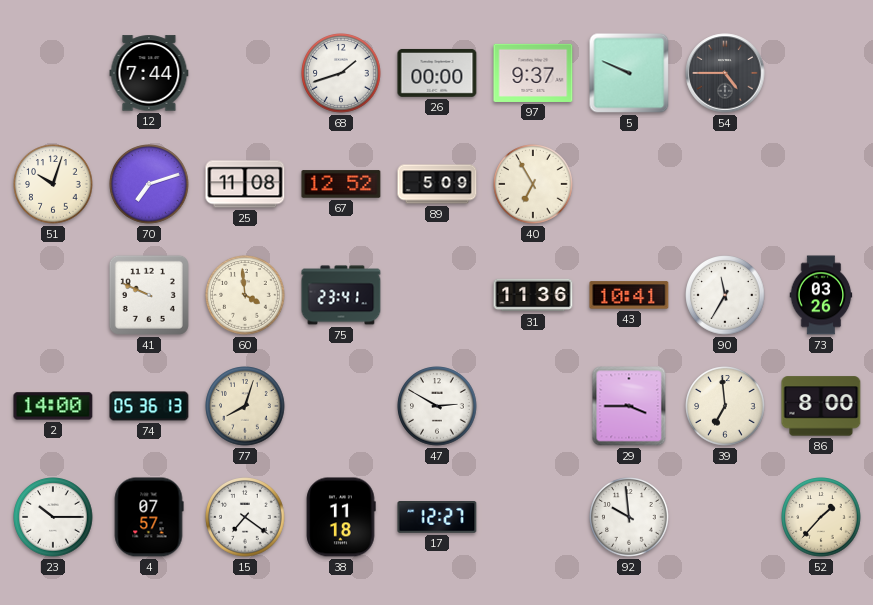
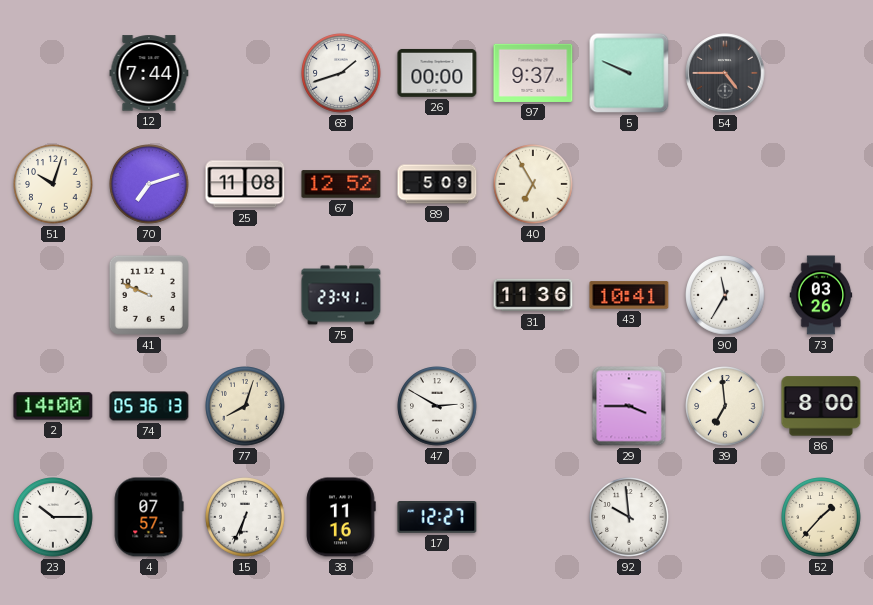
60: 3:59 -> none
15: 7:21 -> 6:34
38: 11:18 -> 11:16
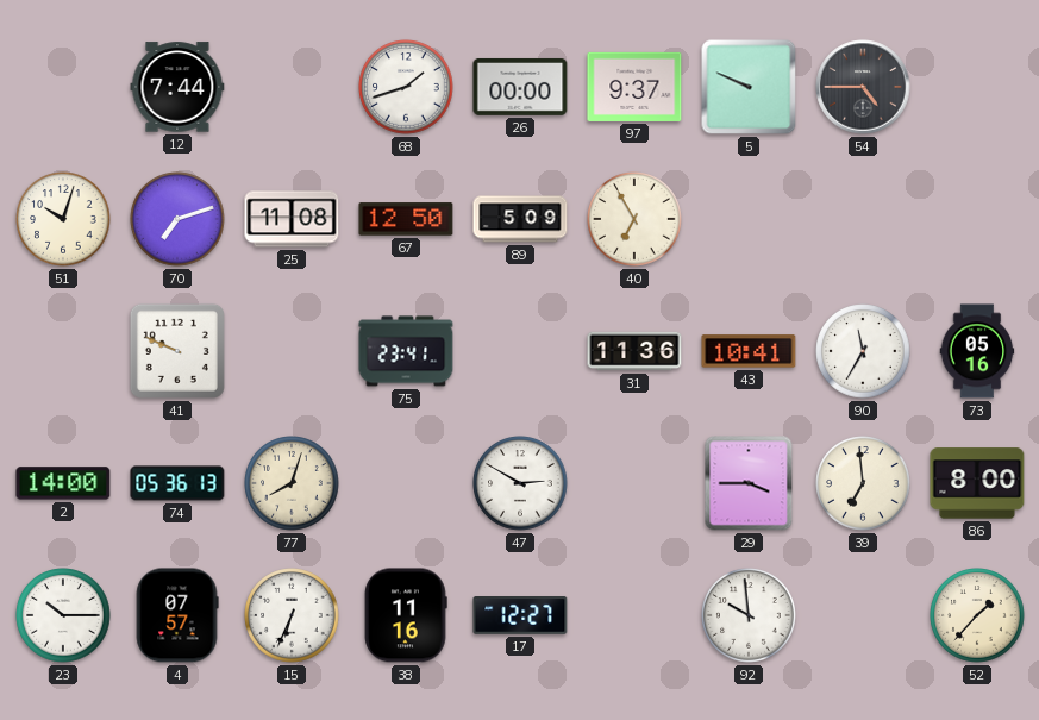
67: 12:52 -> 12:50
73: 03:26 -> 05:16
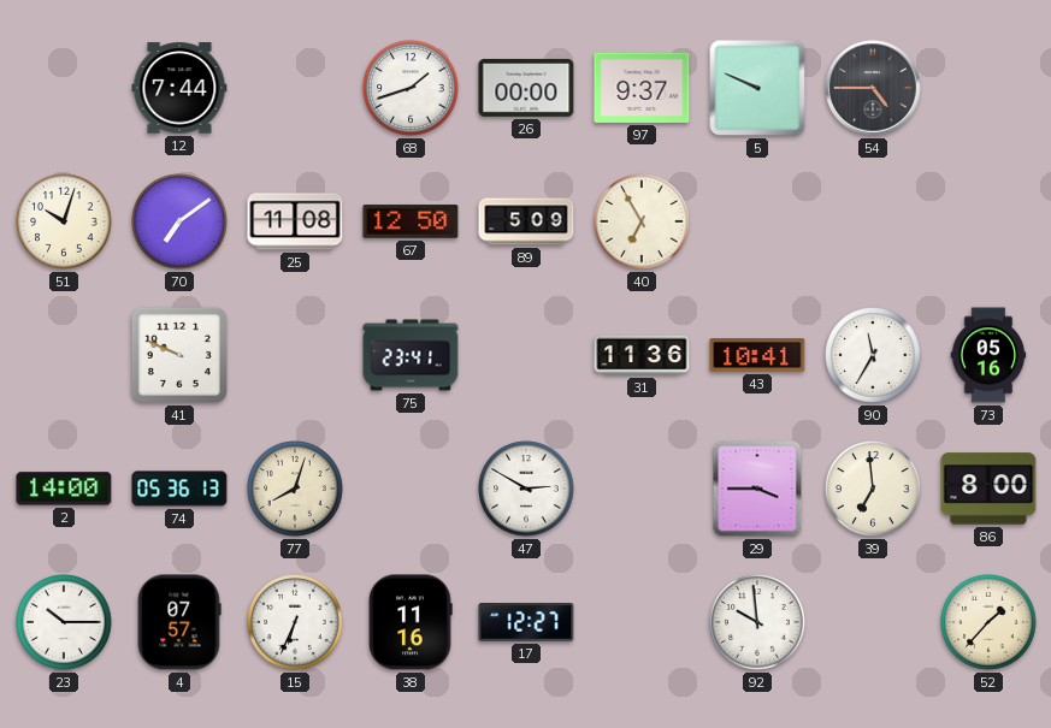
70: 7:12 -> 7:09
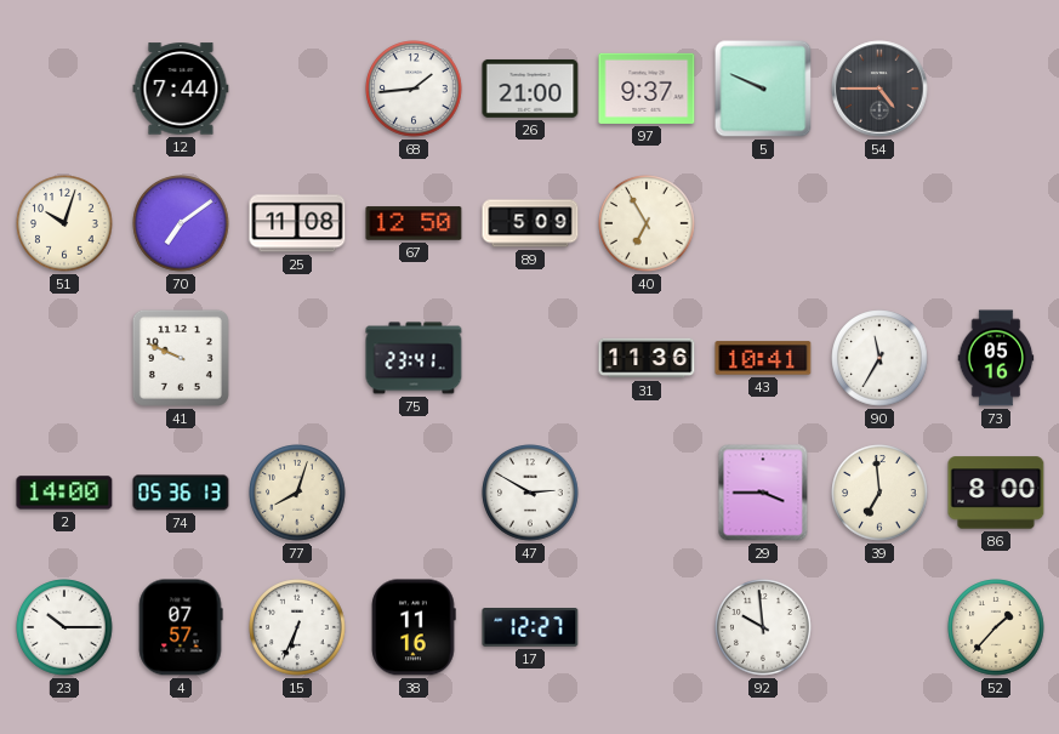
68: 1:42 -> 1:44
26: 00:00 -> 21:00
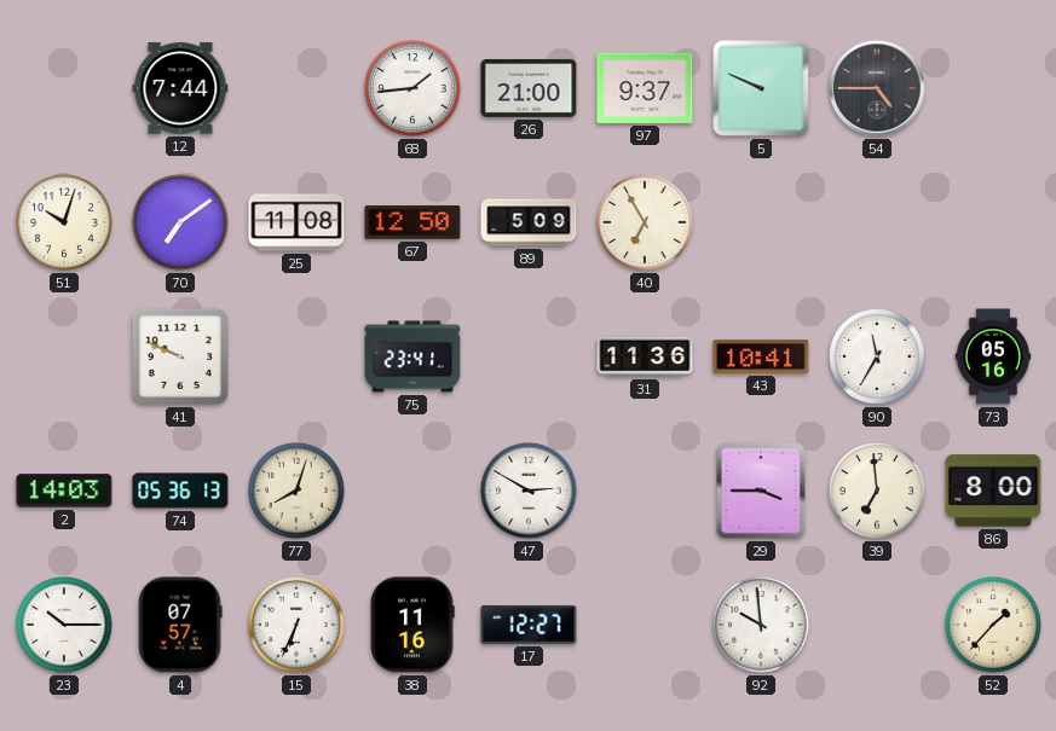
2: 14:00 -> 14:03
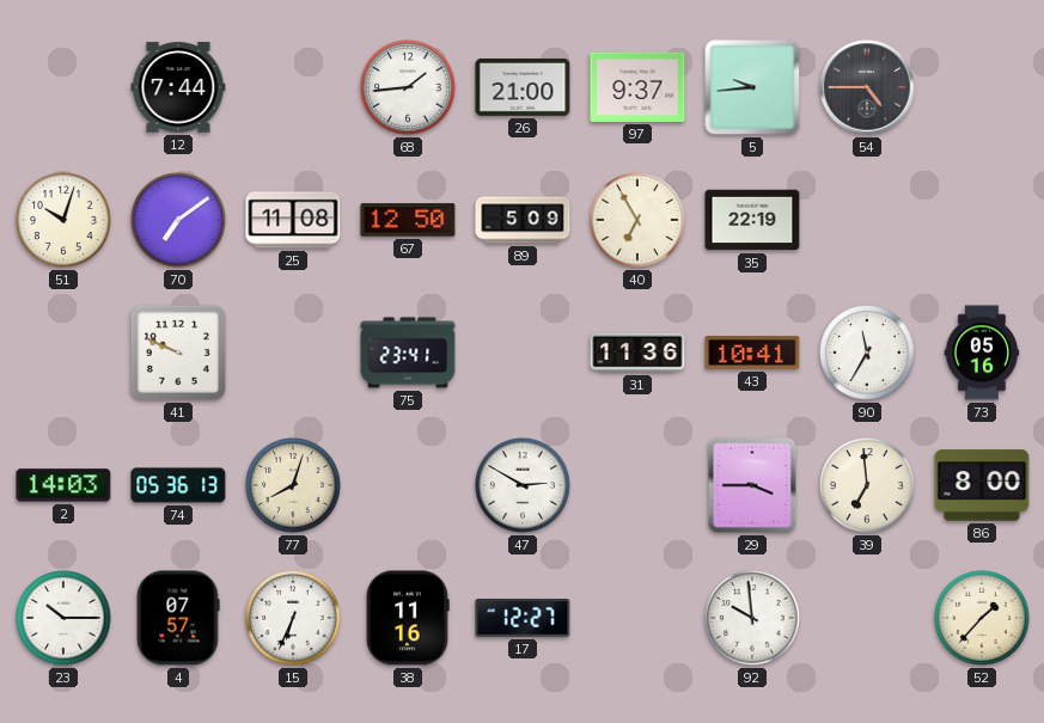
5: 9:49 -> 9:44
35: none -> 22:19
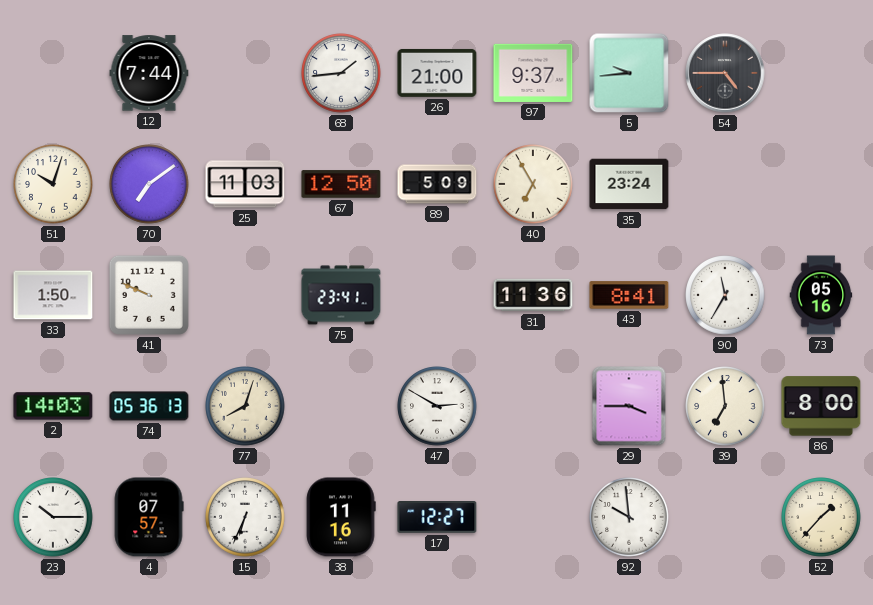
25: 11:08 -> 11:03
35: 22:19 -> 23:24
33: none -> 1:50
43: 10:41 -> 8:41
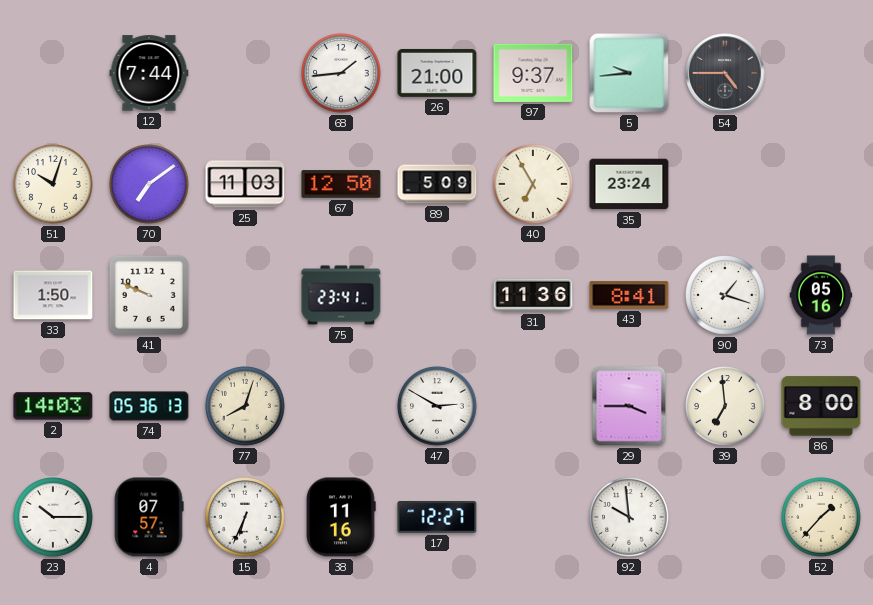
90: 11:35 -> 1:18
